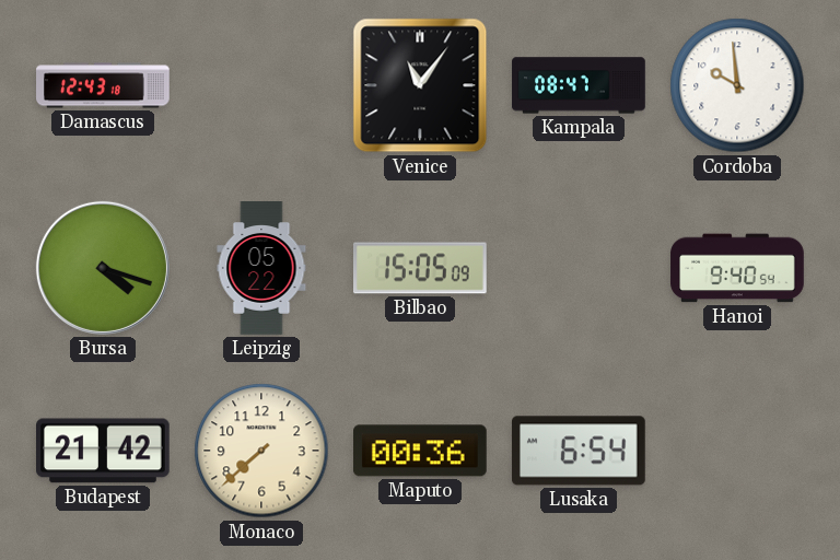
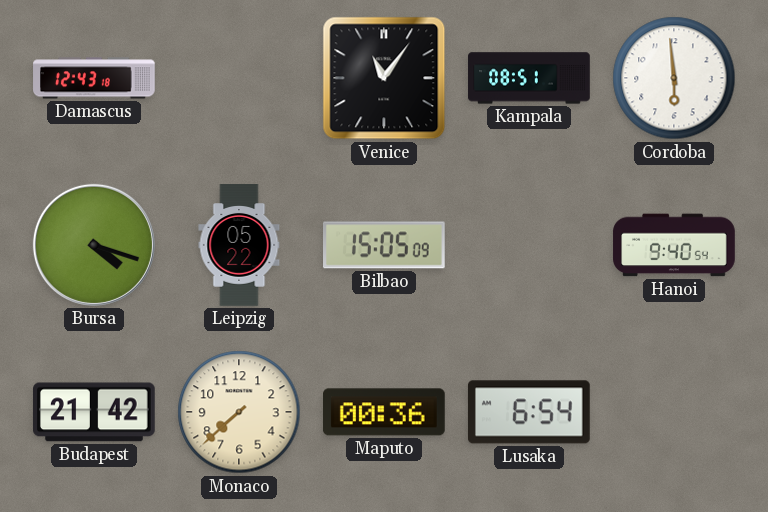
Kampala: 08:47 -> 08:51
Cordoba: 9:59 -> 5:59
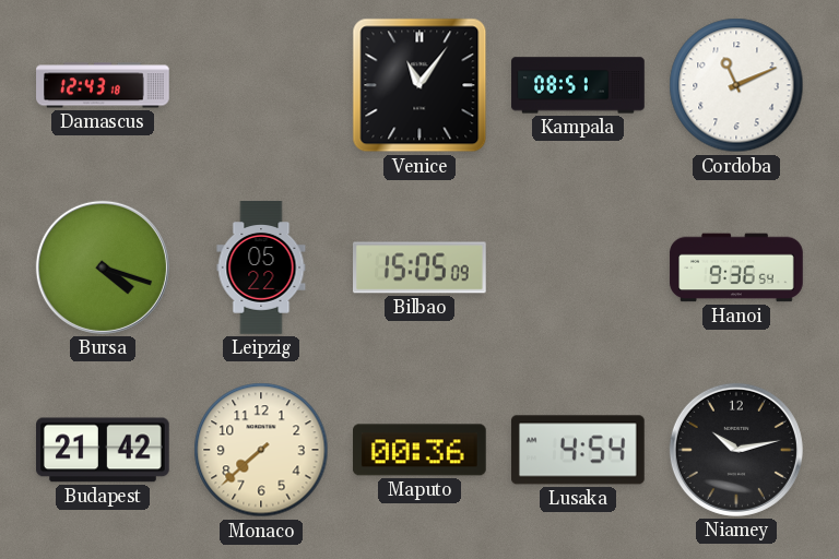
Cordoba: 5:59 -> 11:11
Hanoi: 9:40 -> 9:36
Lusaka: 6:54 -> 4:54
Niamey: none -> 10:13
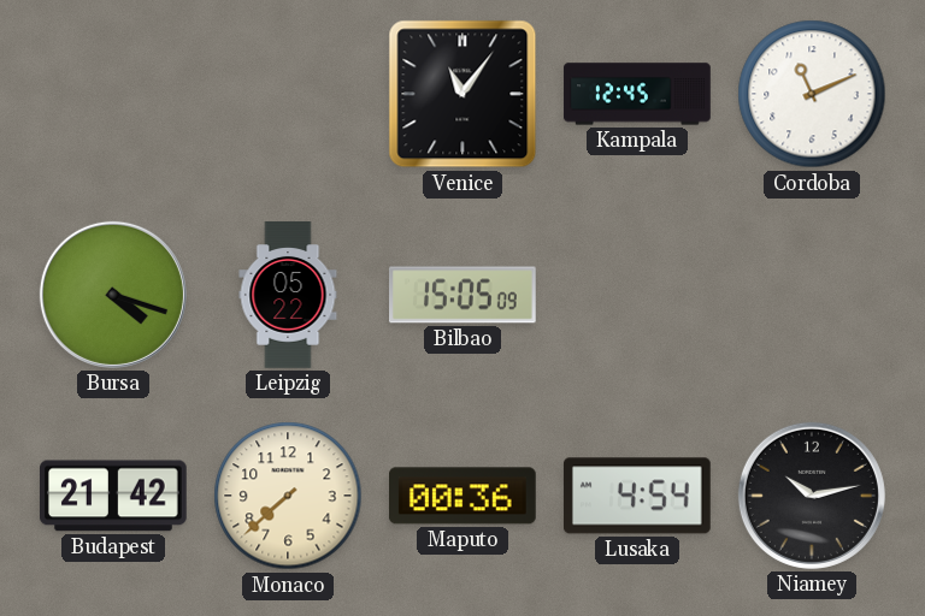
Damascus: 12:43 -> none
Kampala: 08:51 -> 12:45
Hanoi: 9:36 -> none
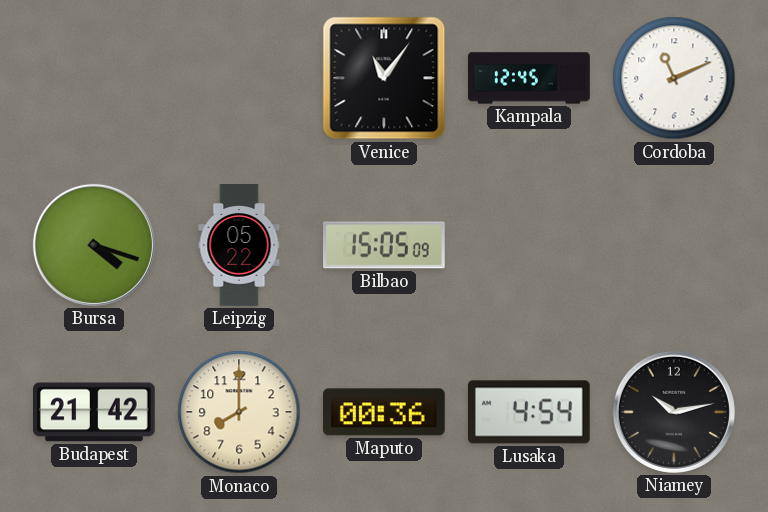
Monaco: 7:38 -> 8:00
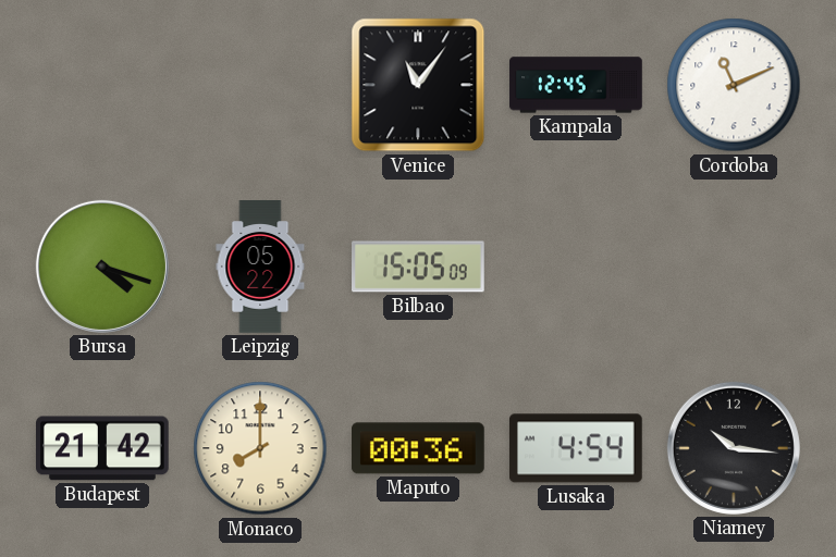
Niamey: 10:13 -> 10:16
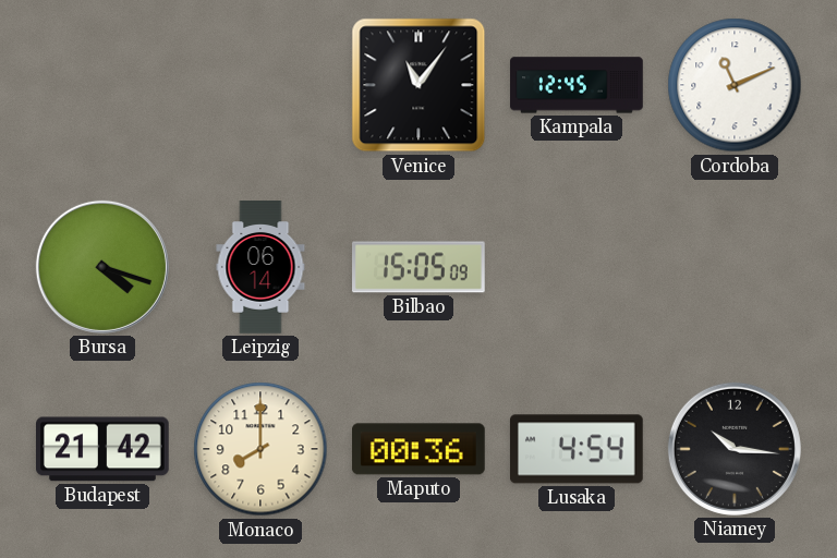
Leipzig: 05:22 -> 06:14
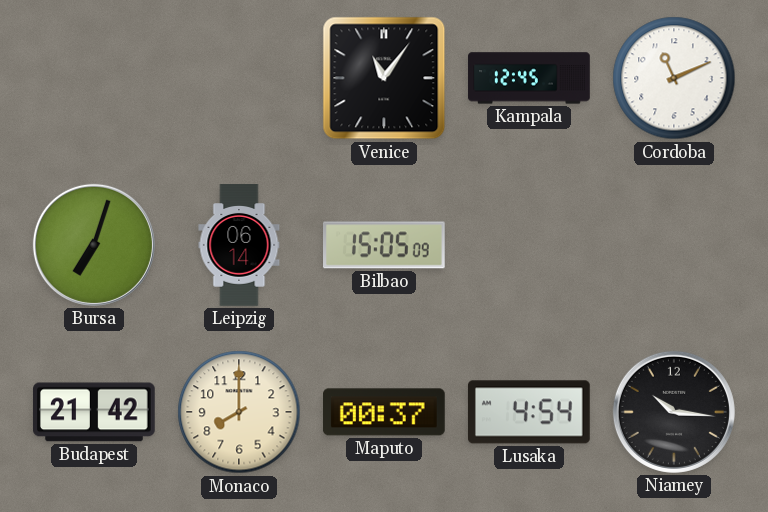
Bursa: 4:18 -> 7:03
Maputo: 00:36 -> 00:37
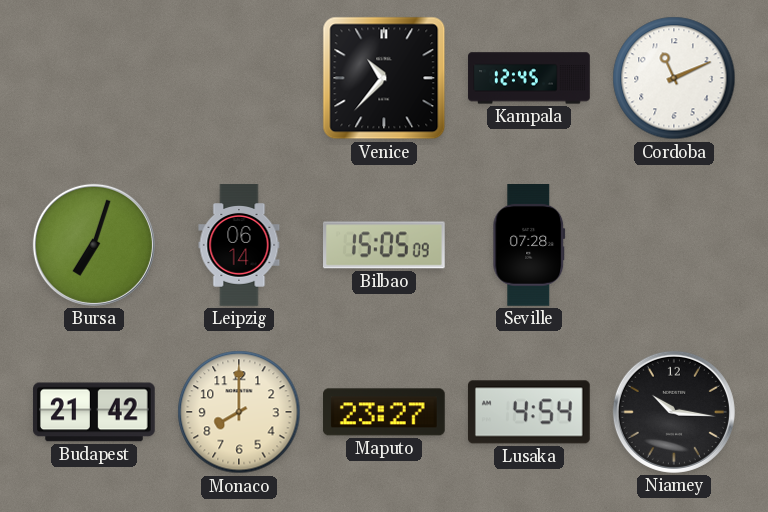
Venice: 11:06 -> 10:37
Seville: none -> 07:28
Maputo: 00:37 -> 23:27
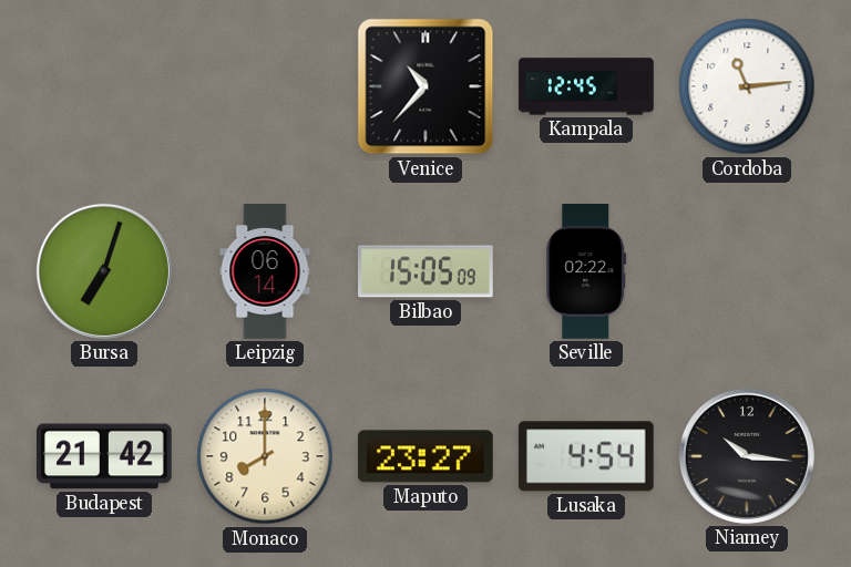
Cordoba: 11:11 -> 11:14
Seville: 07:28 -> 02:22
